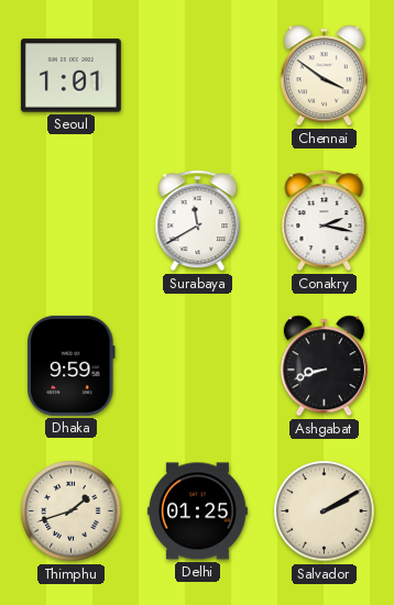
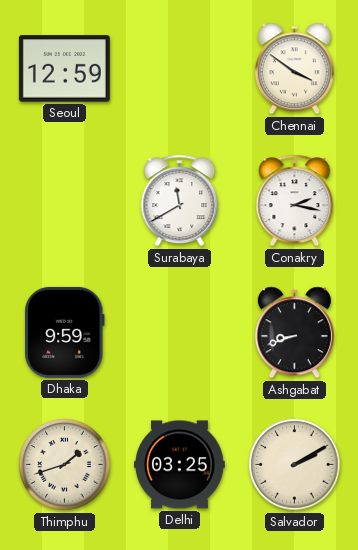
Seoul: 1:01 -> 12:59
Delhi: 01:25 -> 03:25
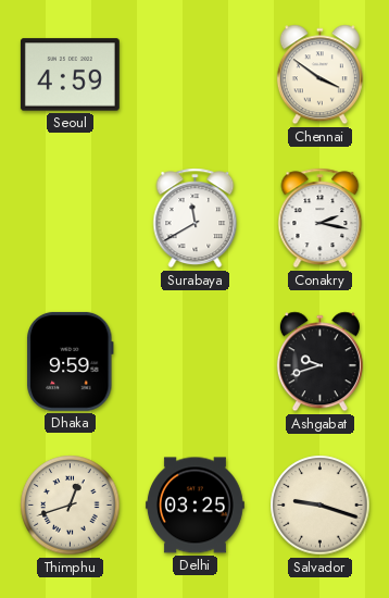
Seoul: 12:59 -> 4:59
Ashgabat: 8:42 -> 9:42
Thimphu: 1:42 -> 12:42
Salvador: 2:10 -> 9:18
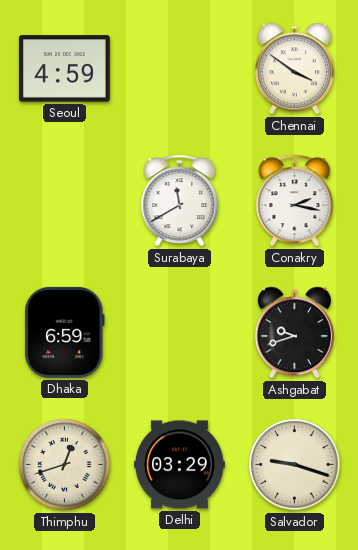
Dhaka: 9:59 -> 6:59
Delhi: 03:25 -> 03:29
